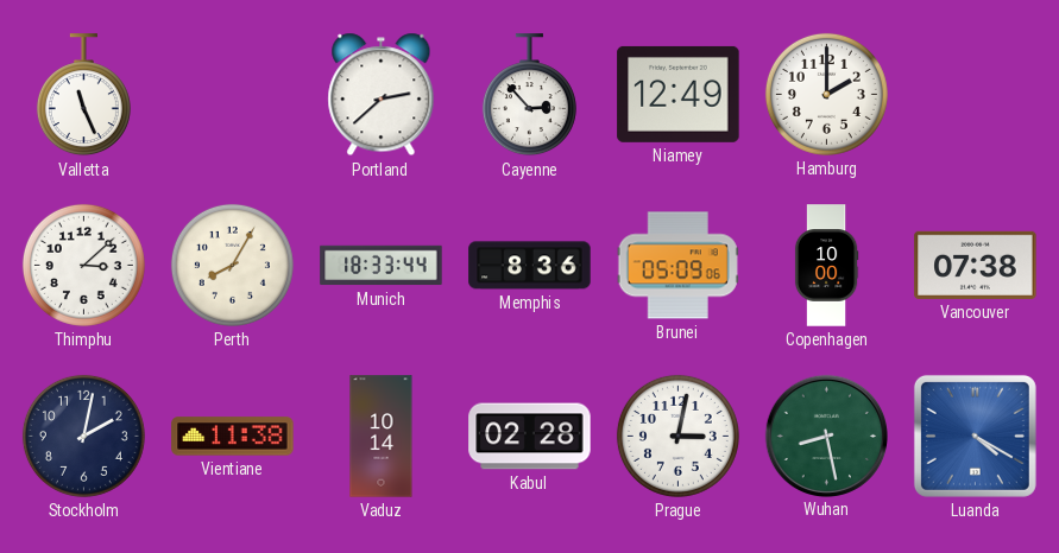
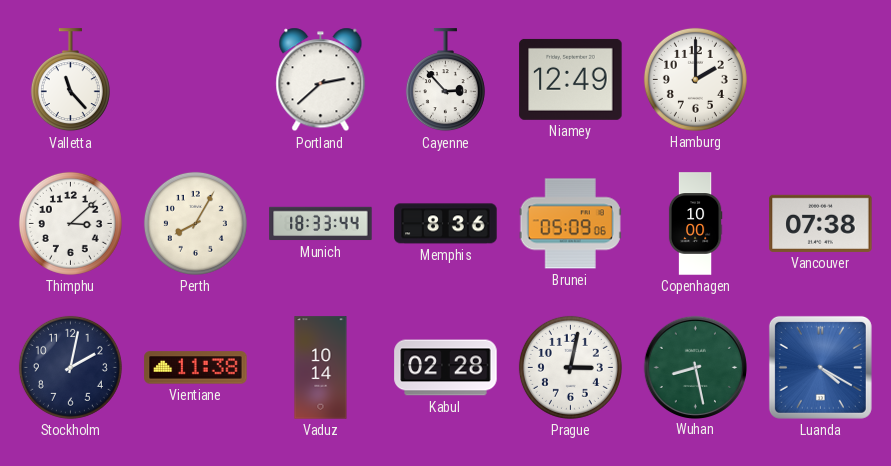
Valletta: 11:26 -> 11:23
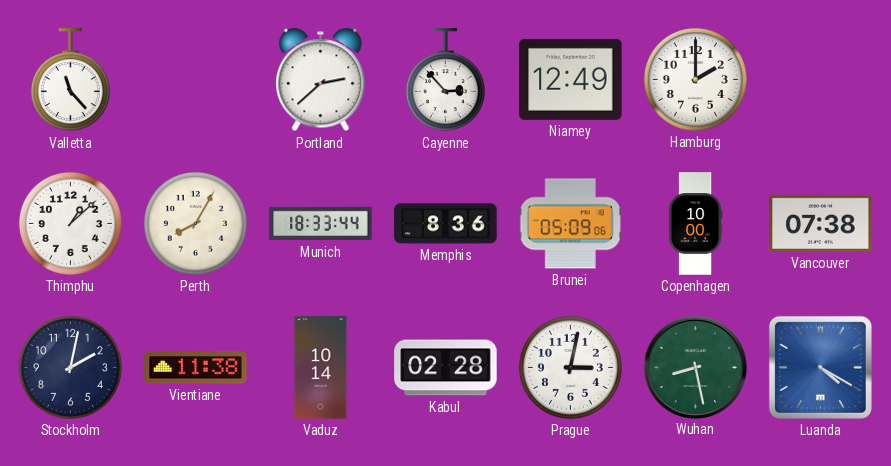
Thimphu: 3:08 -> 1:08
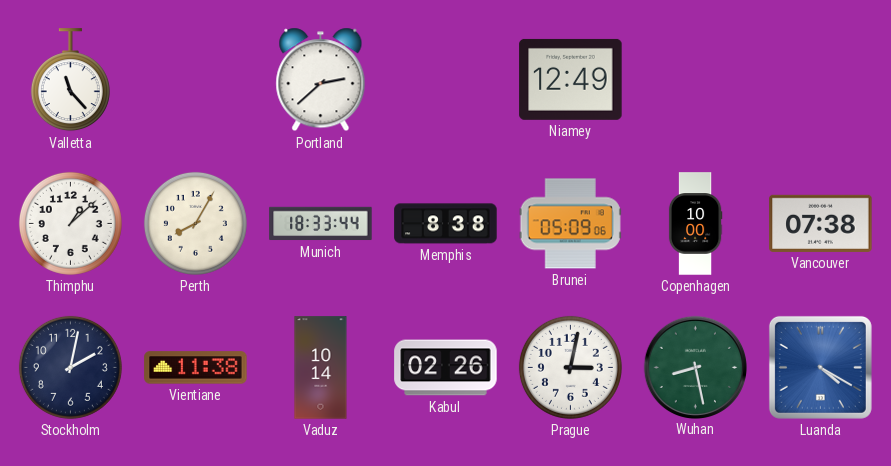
Cayenne: 2:53 -> none
Hamburg: 2:00 -> none
Memphis: 8:36 -> 8:38
Kabul: 02:28 -> 02:26
